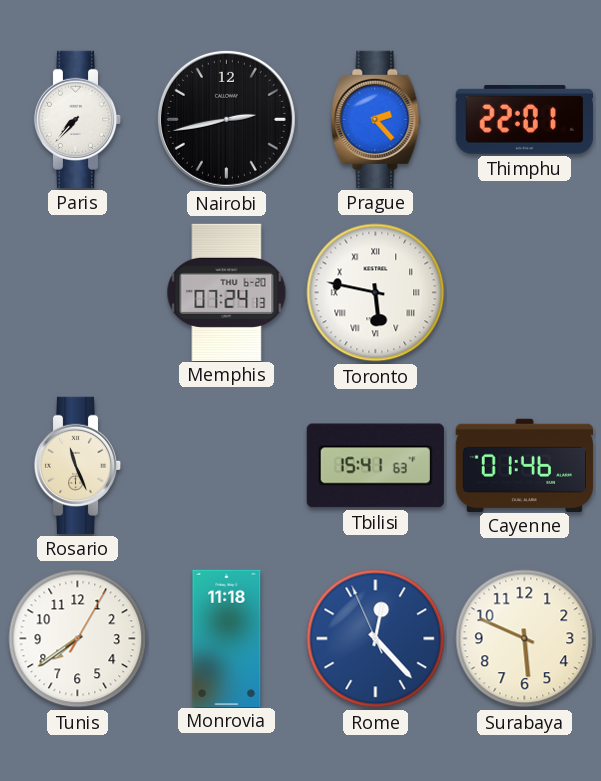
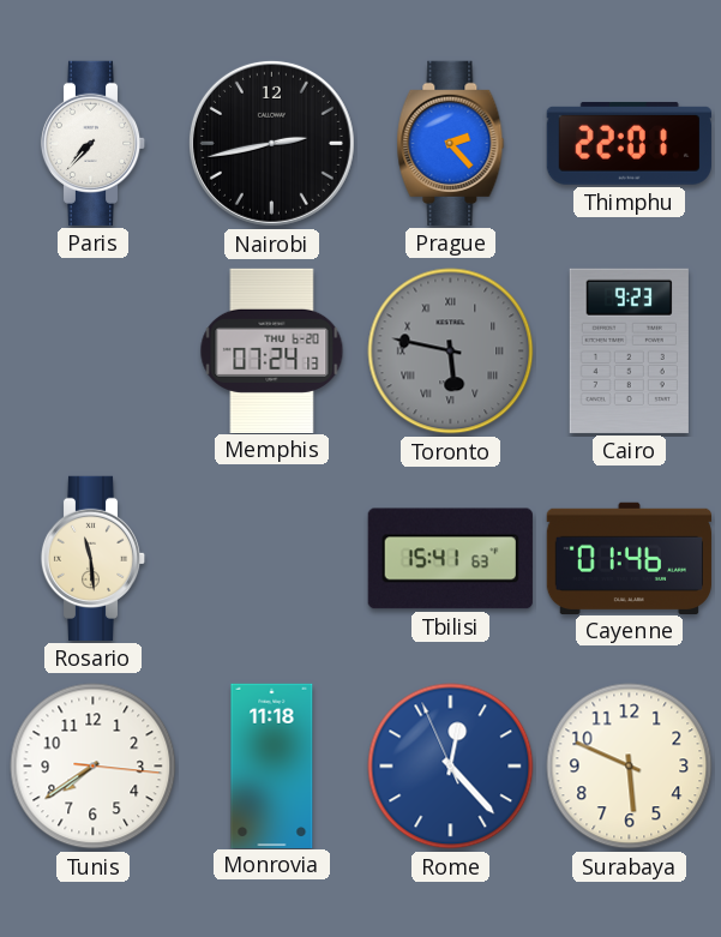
Toronto dial: white -> grey
Cairo: none -> 9:23
Rosario: 11:26 -> 11:29
Tunis: 7:39:05 -> 7:39:16
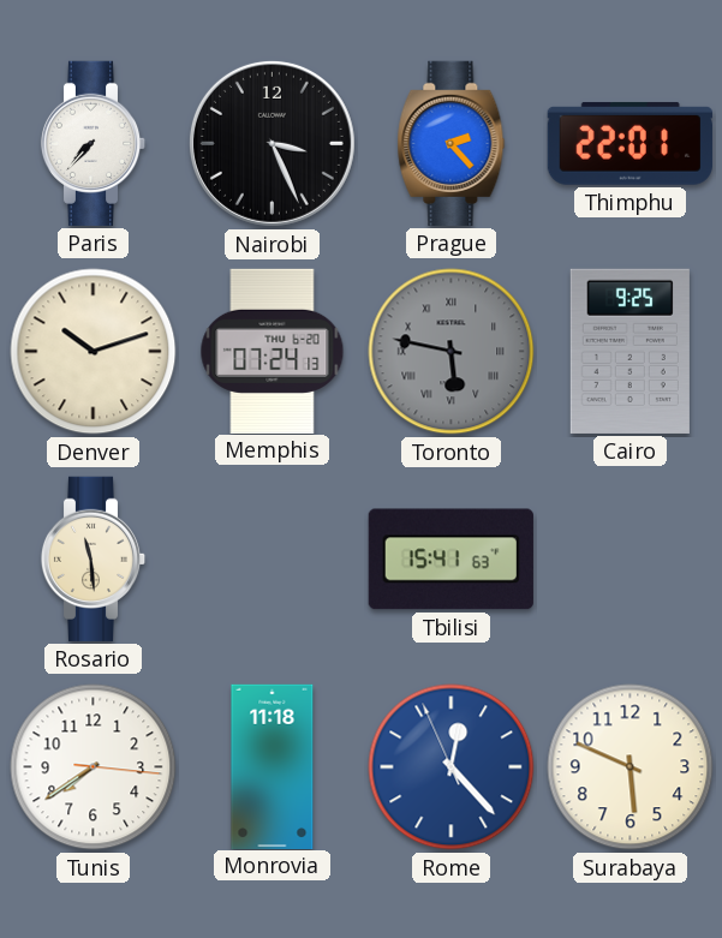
Nairobi: 2:43 -> 3:26
Denver: none -> 10:12
Cairo: 9:23 -> 9:25
Cayenne: 01:46 -> none
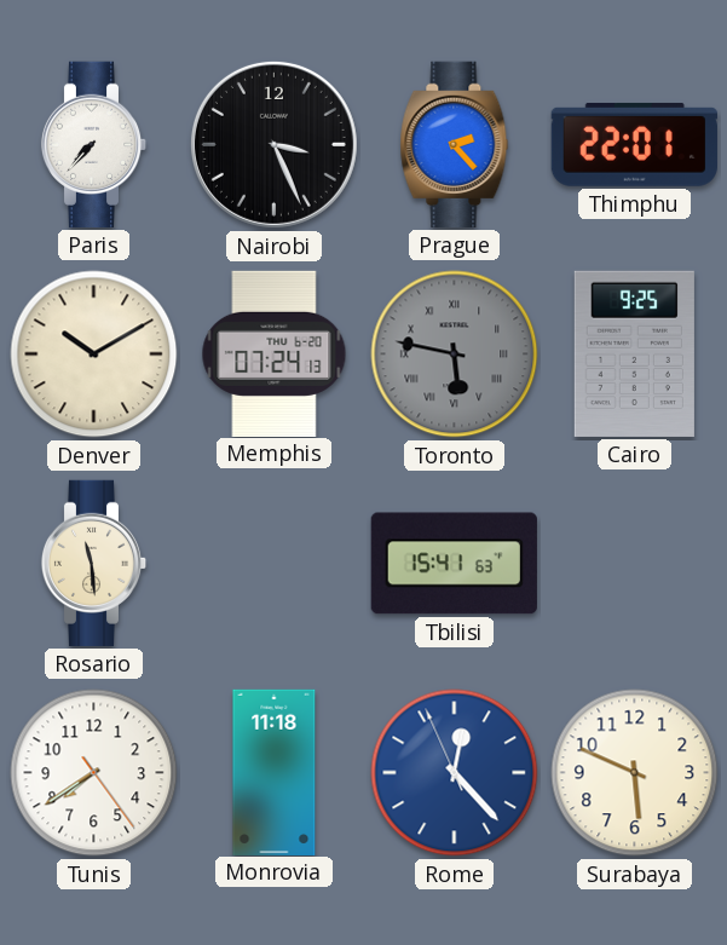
Denver: 10:12 -> 10:10
Tunis: 7:39:16 -> 7:39:24
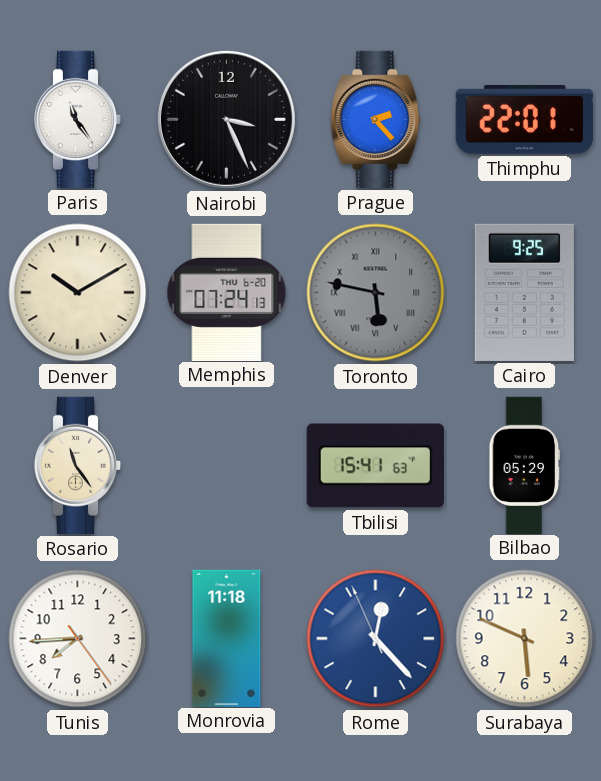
Paris: 7:37 -> 11:24
Rosario: 11:29 -> 11:24
Bilbao: none -> 05:29
Tunis: 7:39 -> 7:44
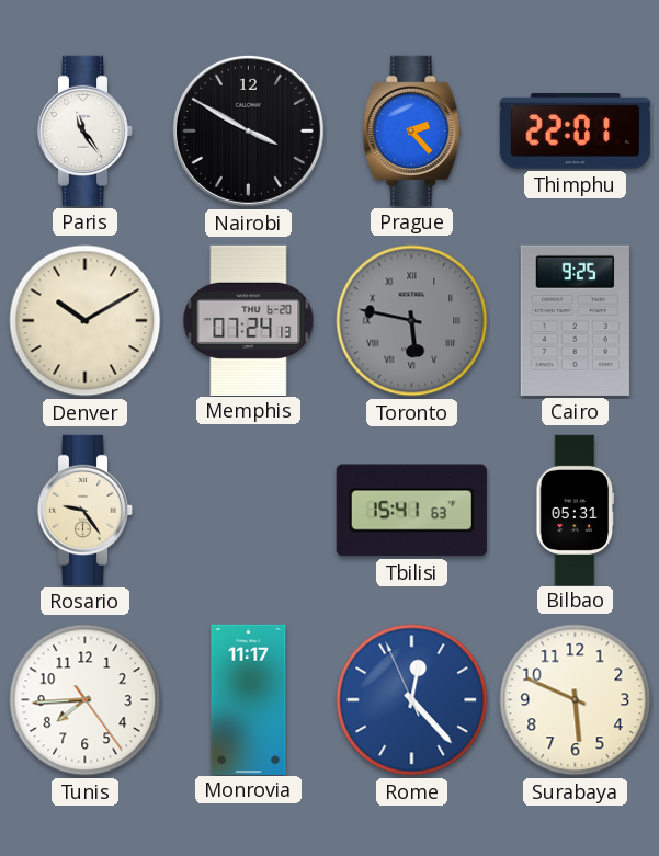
Nairobi: 3:26 -> 3:50
Rosario: 11:24 -> 9:24
Bilbao: 05:29 -> 05:31
Monrovia: 11:18 -> 11:17
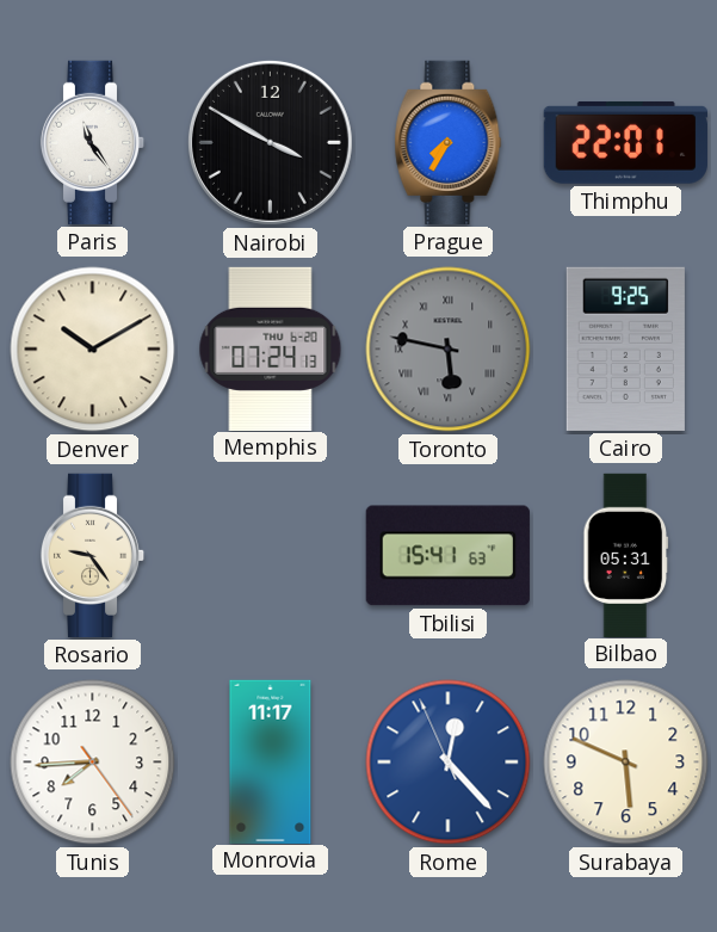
Prague: 2:23 -> 7:35
